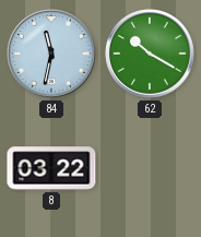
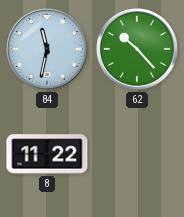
62: 10:20 -> 10:23
8: 03:22 -> 11:22
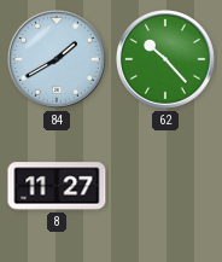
84: 11:32 -> 1:40
8: 11:22 -> 11:27
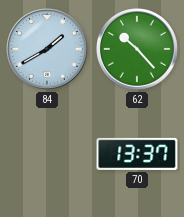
8: 11:27 -> none
70: none -> 13:37
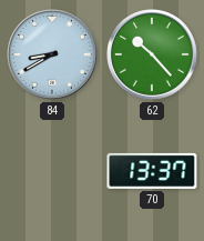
84: 1:40 -> 8:40
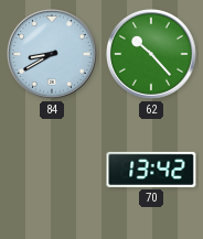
70: 13:37 -> 13:42
